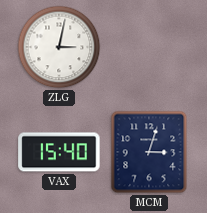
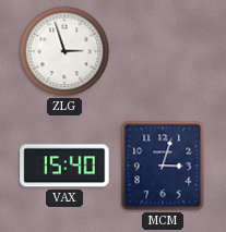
ZLG: 3:02 -> 2:57
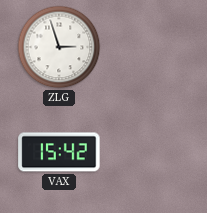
VAX: 15:40 -> 15:42
MCM: 3:03 -> none
